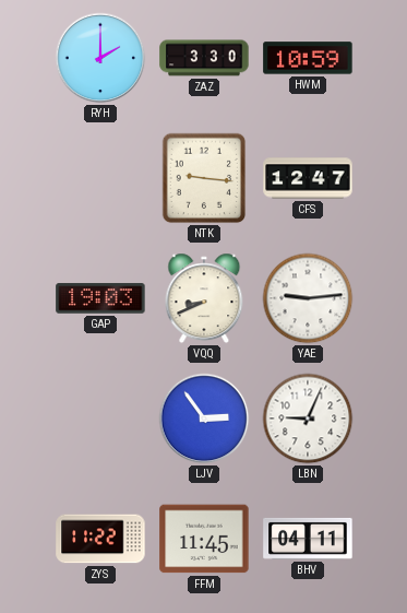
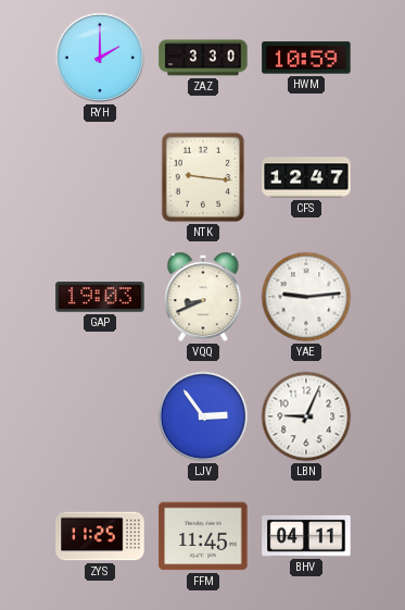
ZYS: 11:22 -> 11:25
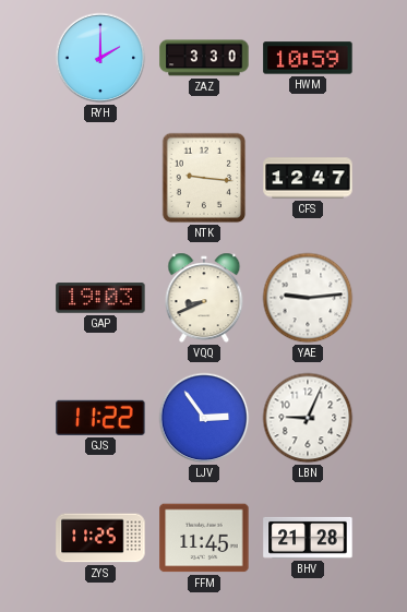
GJS: none -> 11:22
BHV: 04:11 -> 21:28
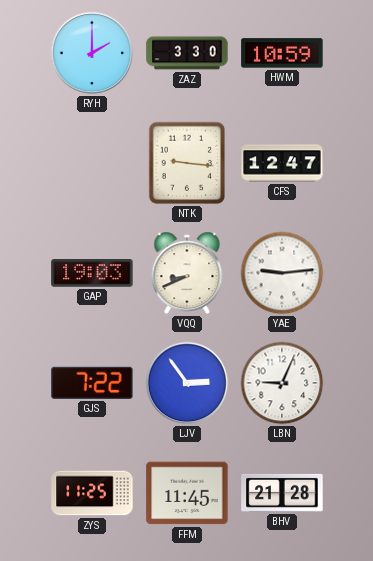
GJS: 11:22 -> 7:22
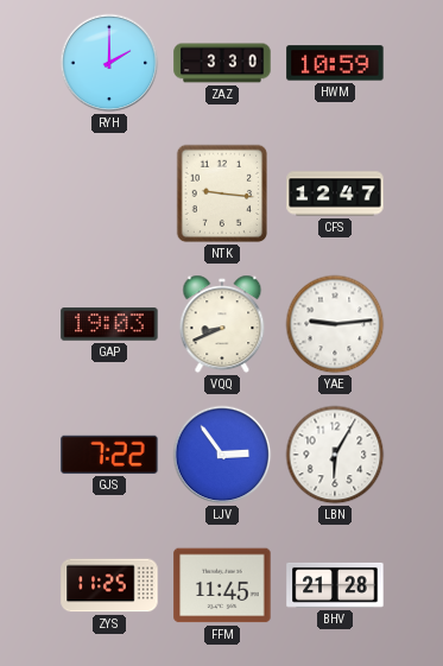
LBN: 9:04 -> 6:05
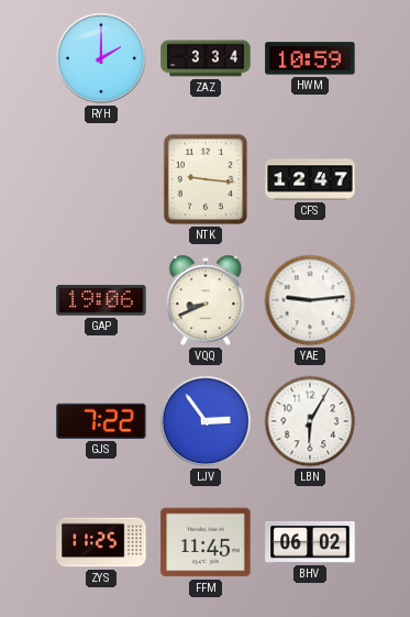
ZAZ: 3:30 -> 3:34
GAP: 19:03 -> 19:06
BHV: 21:28 -> 06:02
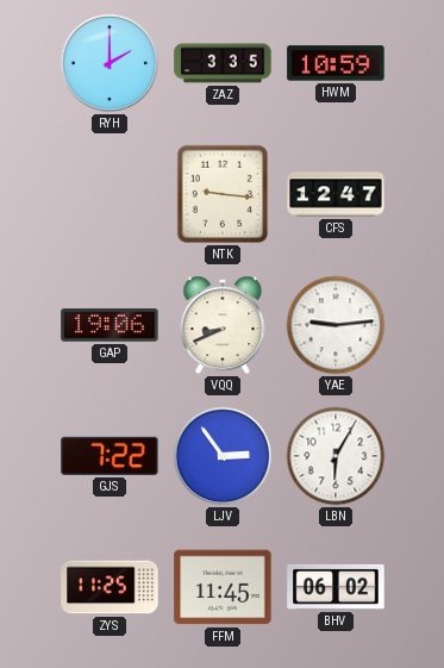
ZAZ: 3:34 -> 3:35
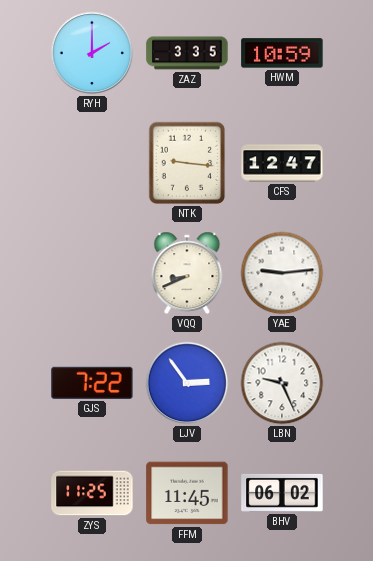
GAP: 19:06 -> none
LBN: 6:05 -> 9:26
